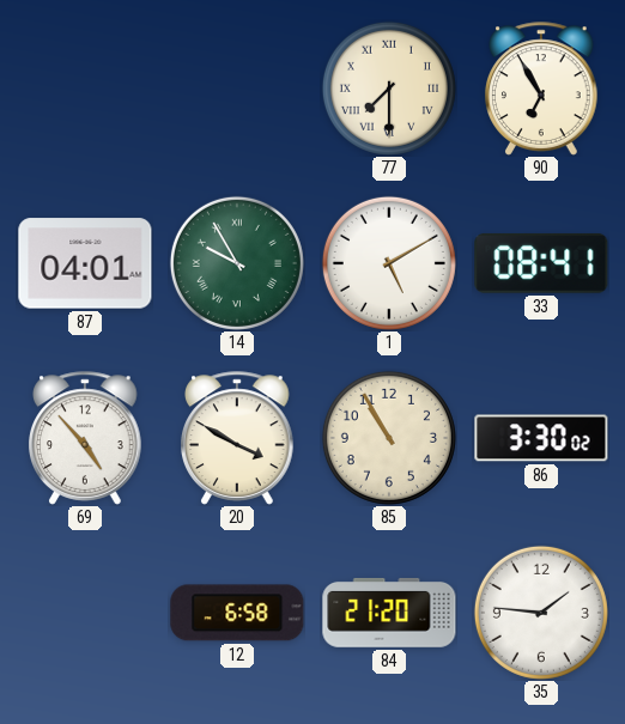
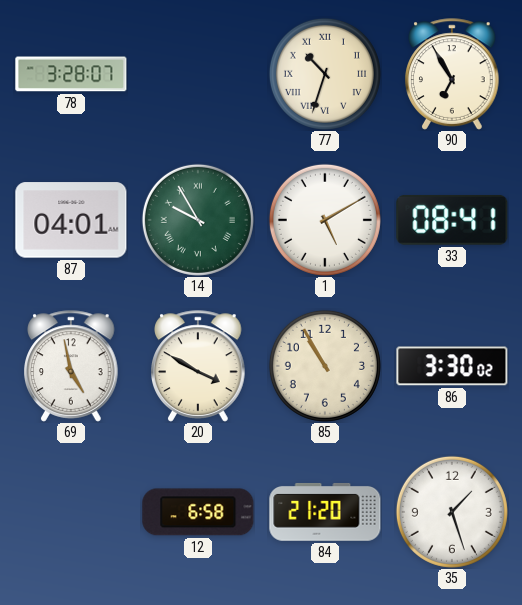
78: none -> 3:28
77: 7:30 -> 10:33
69: 4:53 -> 4:58
35: 1:46 -> 1:27
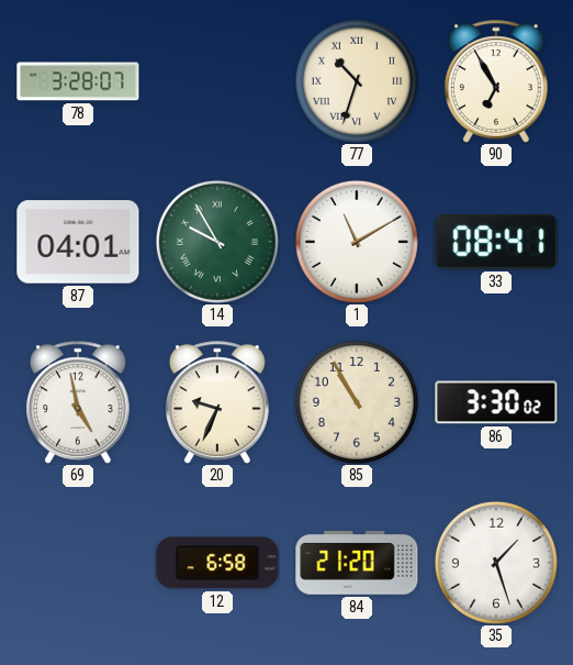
1: 5:10 -> 11:10
20: 3:50 -> 9:34
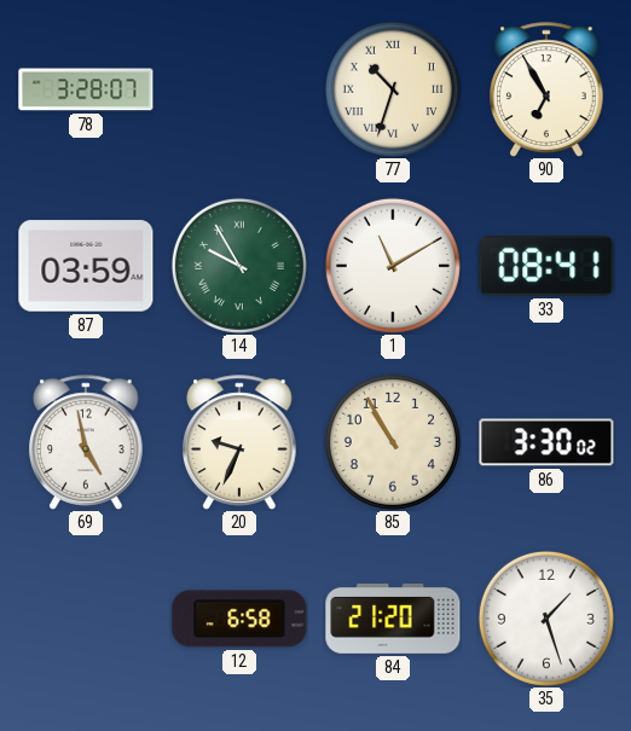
87: 04:01 -> 03:59
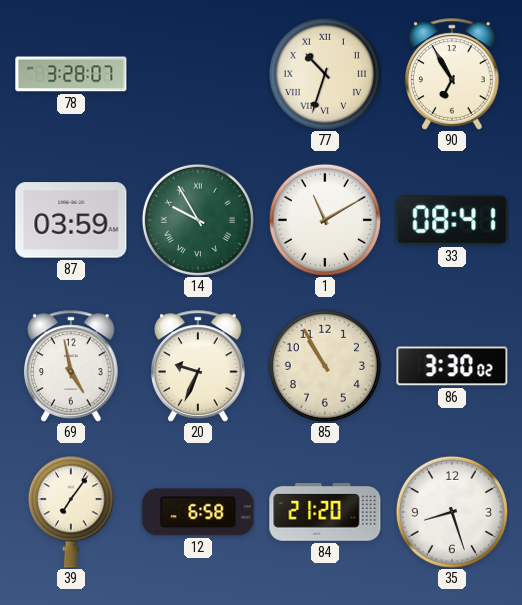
39: none -> 7:06
35: 1:27 -> 8:27
